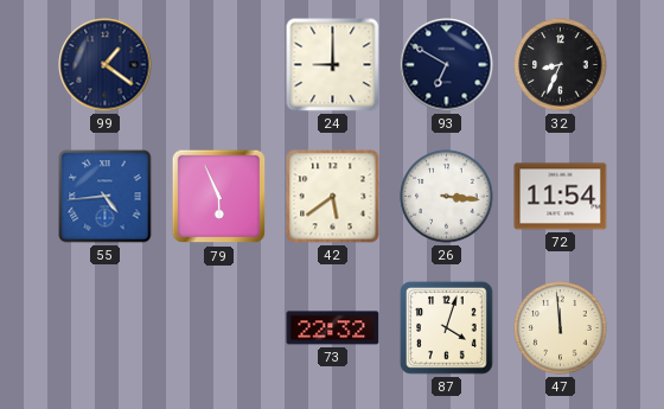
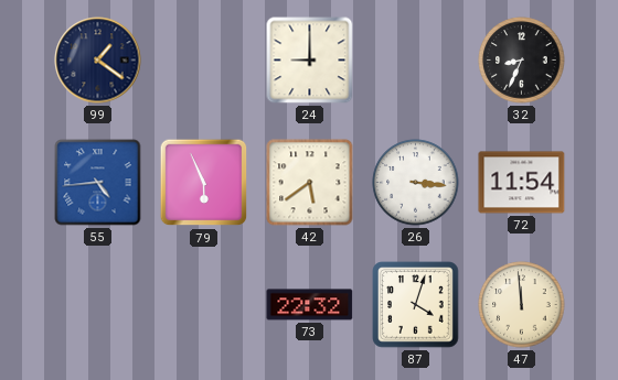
93: 6:50 -> none
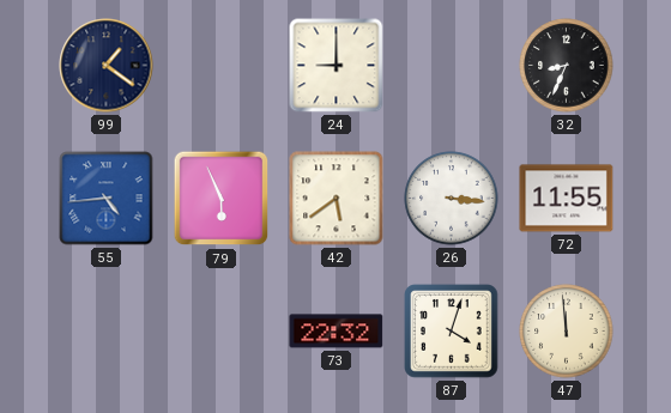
72: 11:54 -> 11:55
